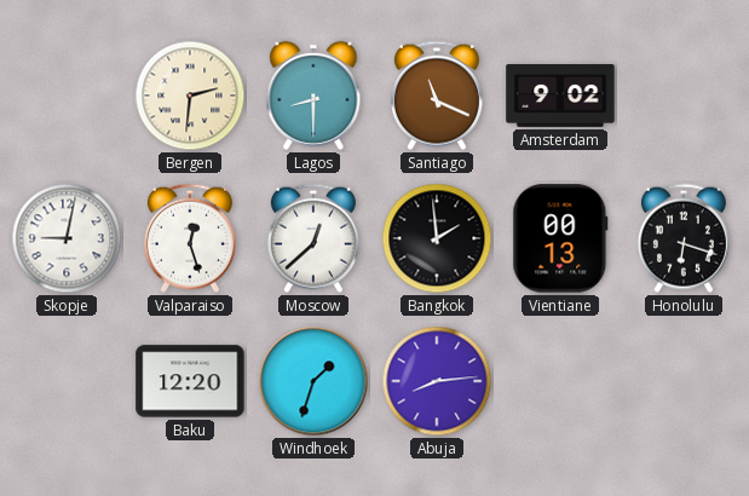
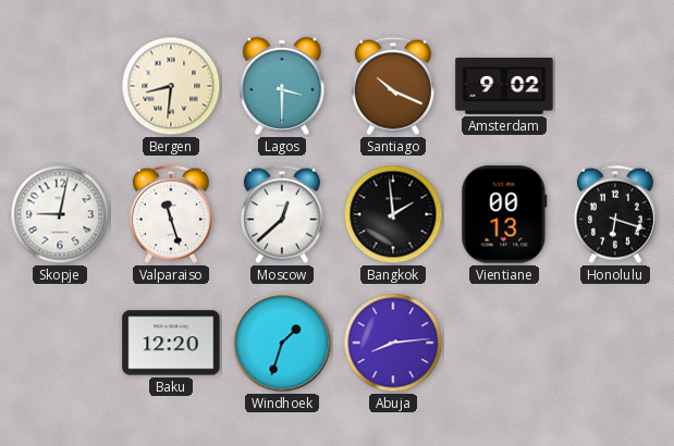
Bergen: 2:31 -> 8:31
Lagos: 8:30 -> 3:30
Santiago: 11:19 -> 10:19
Valparaiso: 12:27 -> 11:27
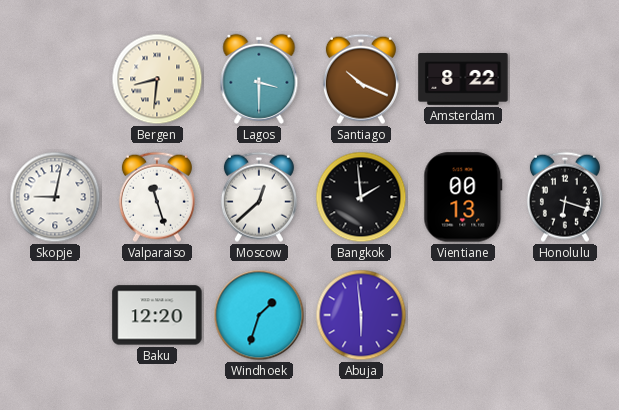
Amsterdam: 9:02 -> 8:22
Abuja: 8:14 -> 5:59
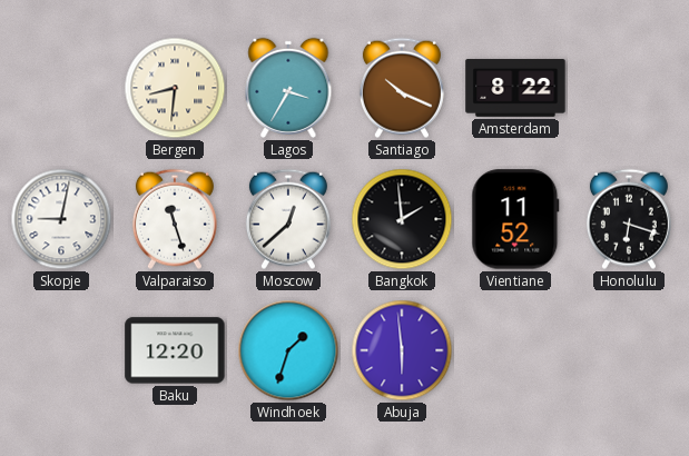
Lagos: 3:30 -> 3:35
Vientiane: 00:13 -> 11:52
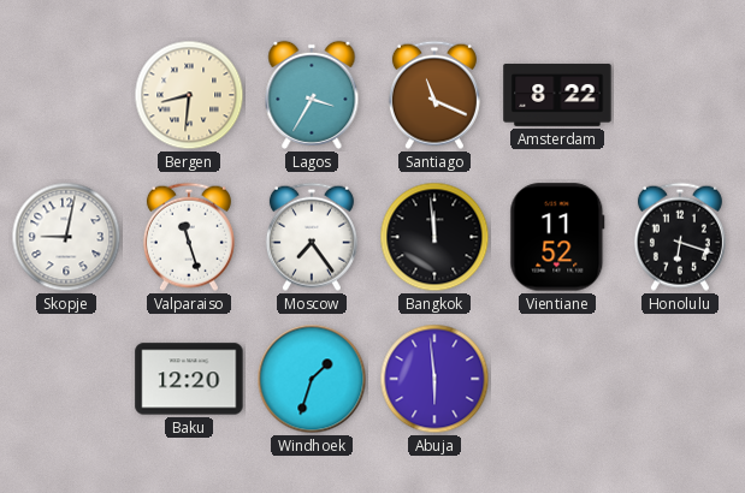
Santiago: 10:19 -> 11:19
Moscow: 12:38 -> 7:24
Bangkok: 1:59 -> 11:59
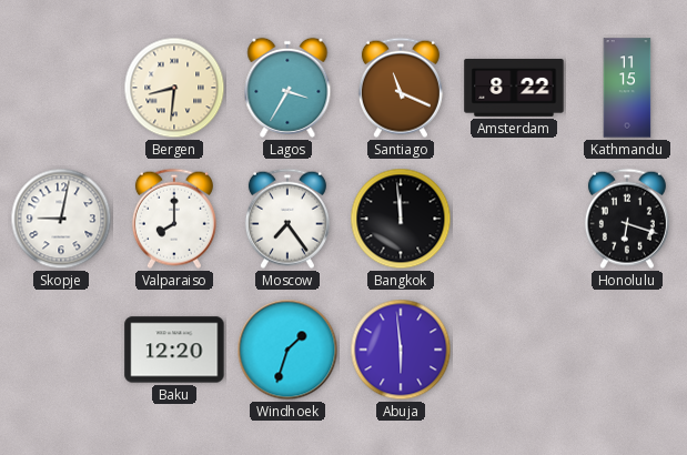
Kathmandu: none -> 11:15
Valparaiso: 11:27 -> 8:00
Vientiane: 11:52 -> none
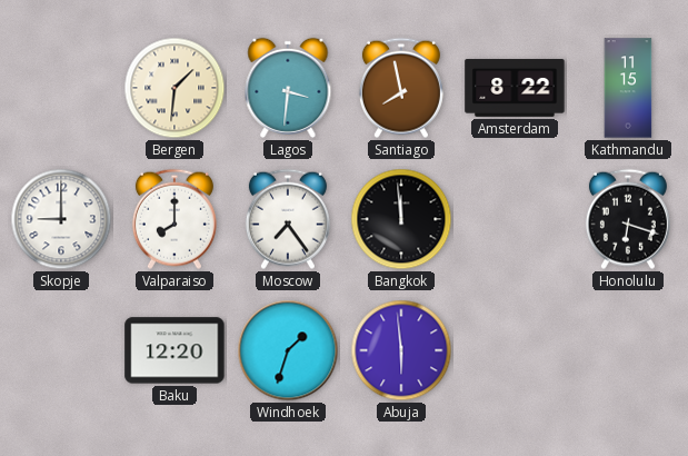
Bergen: 8:31 -> 1:31
Lagos: 3:35 -> 3:31
Santiago: 11:19 -> 7:58
Skopje: 9:02 -> 9:00
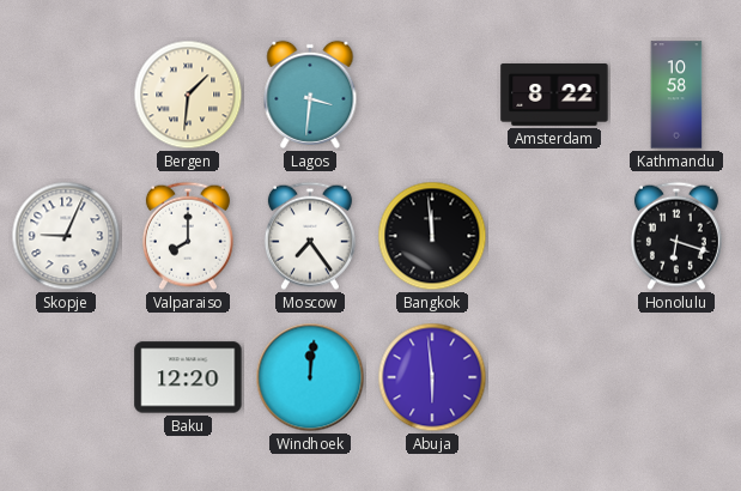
Santiago: 7:58 -> none
Kathmandu: 11:15 -> 10:58
Skopje: 9:00 -> 9:04
Windhoek: 1:33 -> 12:01
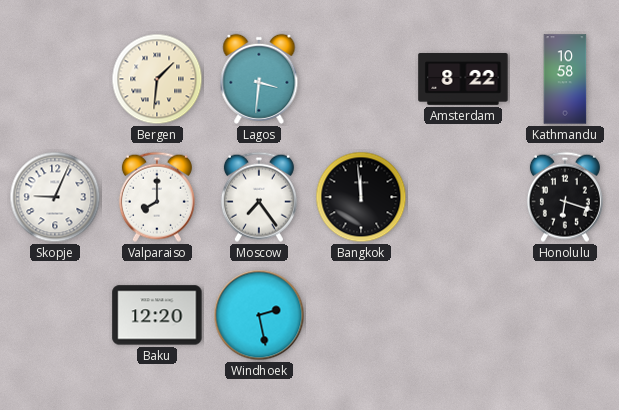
Windhoek: 12:01 -> 2:28
Abuja: 5:59 -> none
